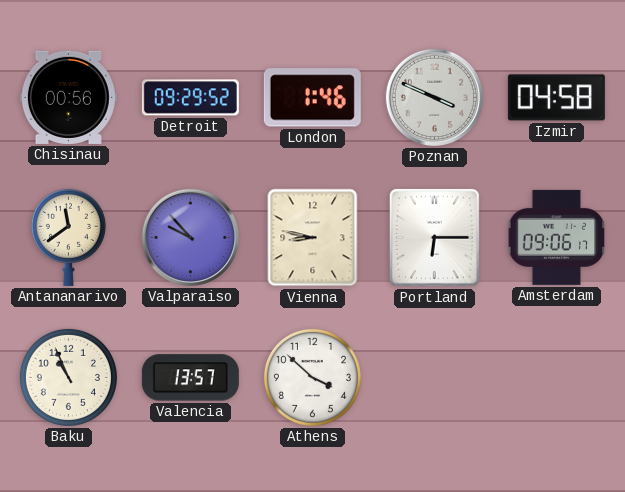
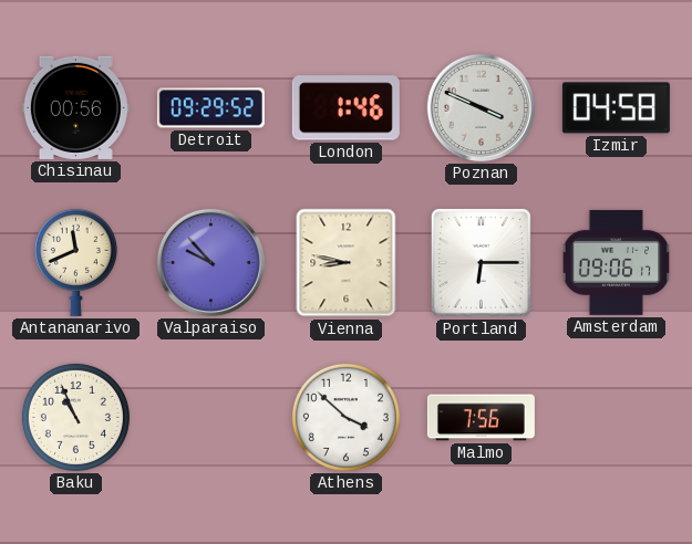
Antananarivo: 11:39 -> 11:41
Valencia: 13:57 -> none
Malmo: none -> 7:56
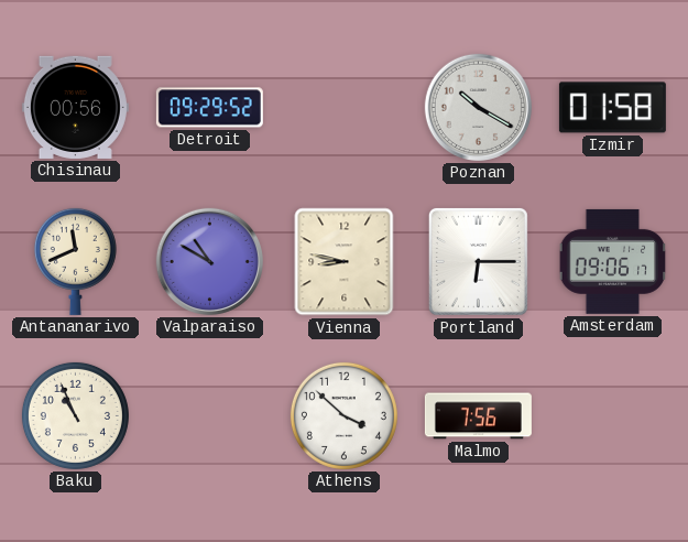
London: 1:46 -> none
Poznan: 3:49 -> 10:20
Izmir: 04:58 -> 01:58
Valparaiso: 9:53 -> 10:50
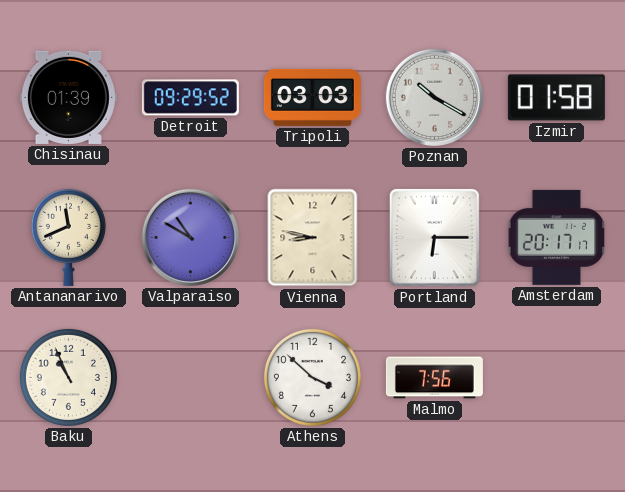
Chisinau: 00:56 -> 01:39
Tripoli: none -> 03:03
Amsterdam: 09:06 -> 20:17
